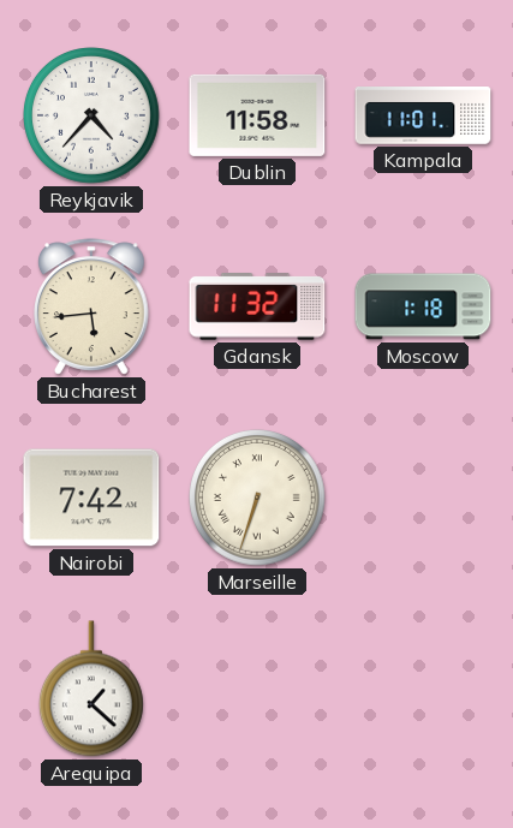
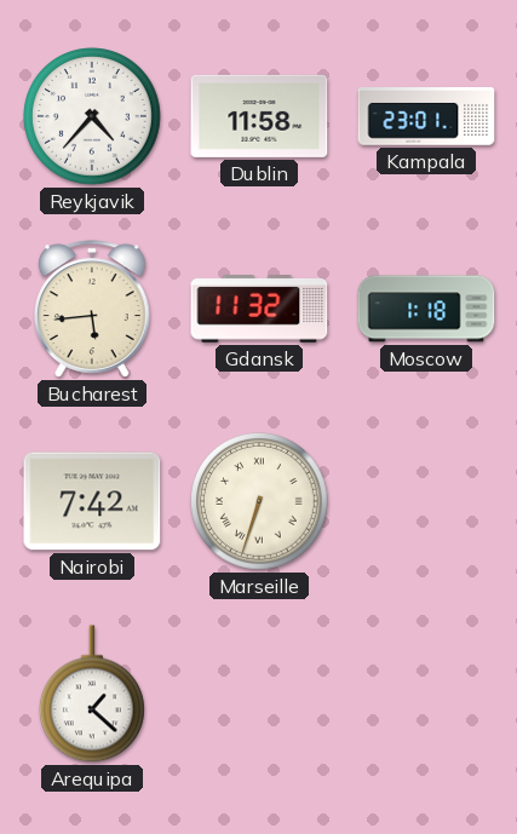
Kampala: 11:01 -> 23:01
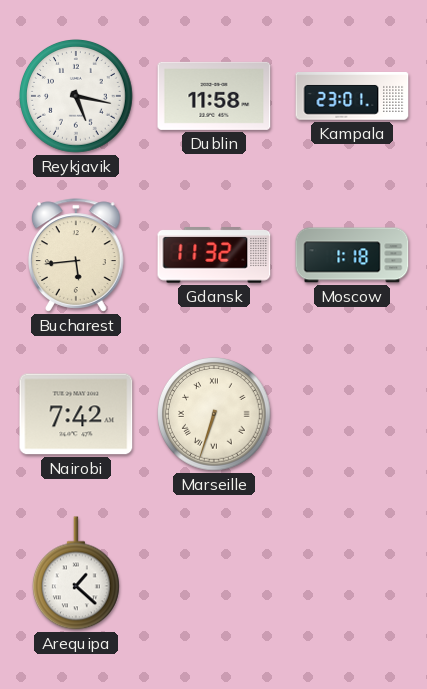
Reykjavik: 4:37 -> 5:17
